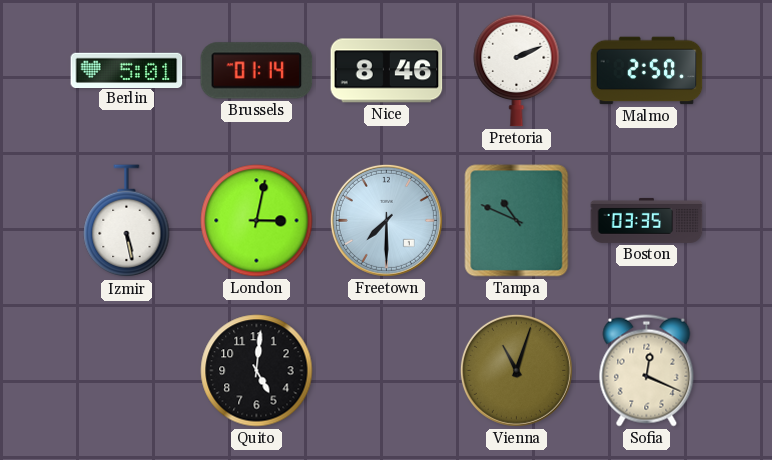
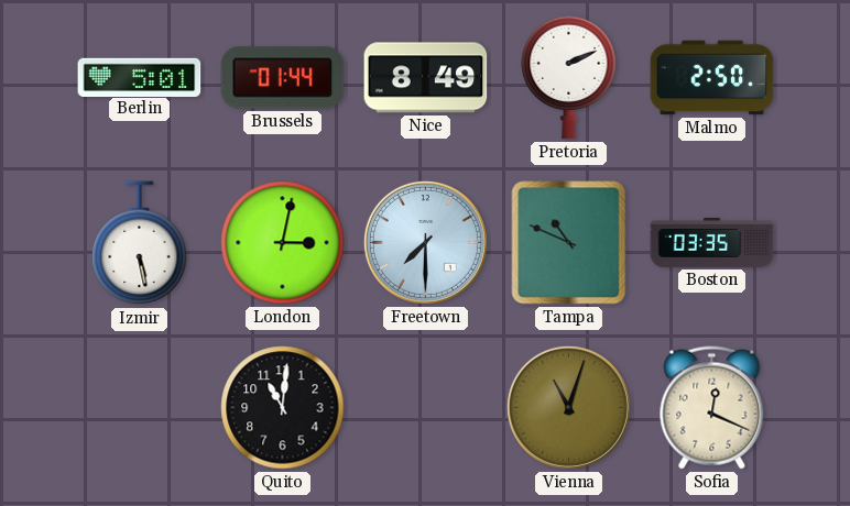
Brussels: 01:14 -> 01:44
Nice: 8:46 -> 8:49
Quito: 5:01 -> 11:01
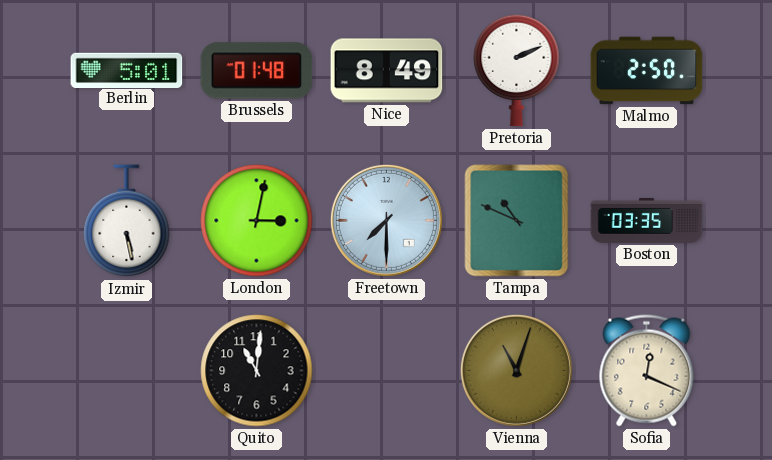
Brussels: 01:44 -> 01:48
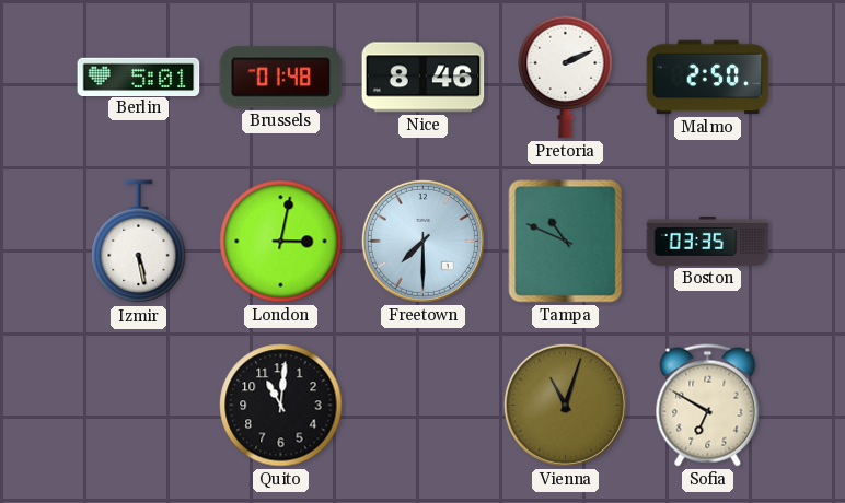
Nice: 8:49 -> 8:46
Sofia: 12:19 -> 6:50
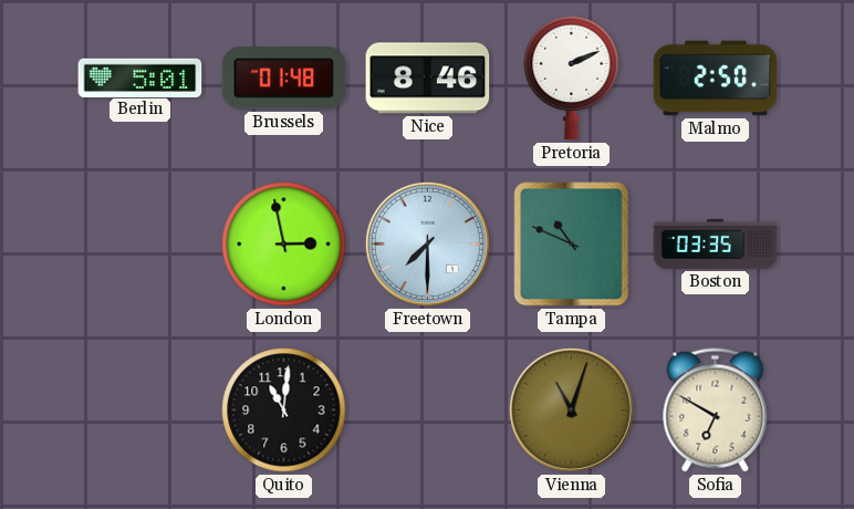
Izmir: 5:28 -> none
London: 3:02 -> 2:58
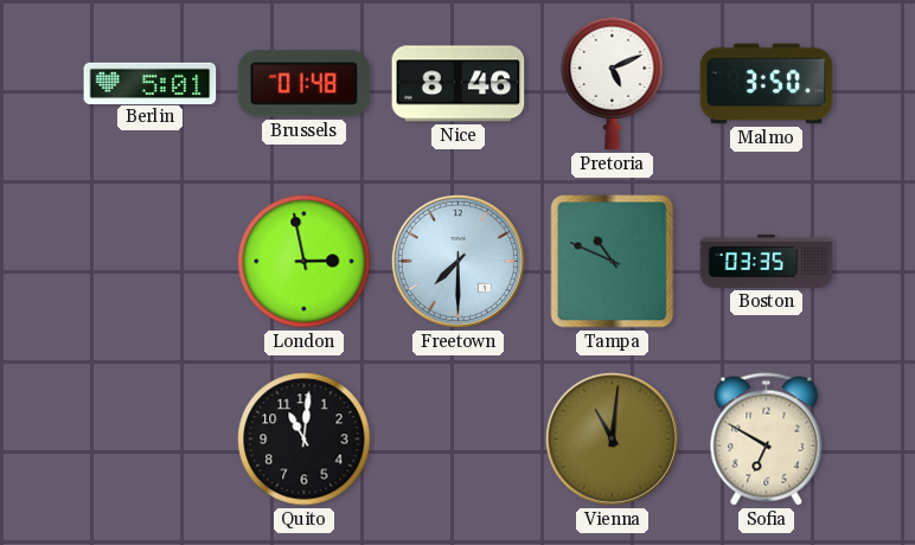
Pretoria: 2:11 -> 5:11
Malmo: 2:50 -> 3:50
Vienna: 11:03 -> 11:01
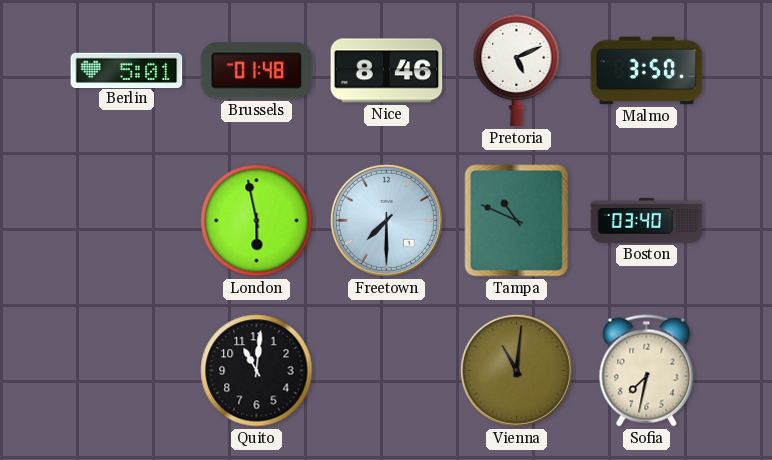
London: 2:58 -> 5:58
Boston: 03:35 -> 03:40
Sofia: 6:50 -> 7:32
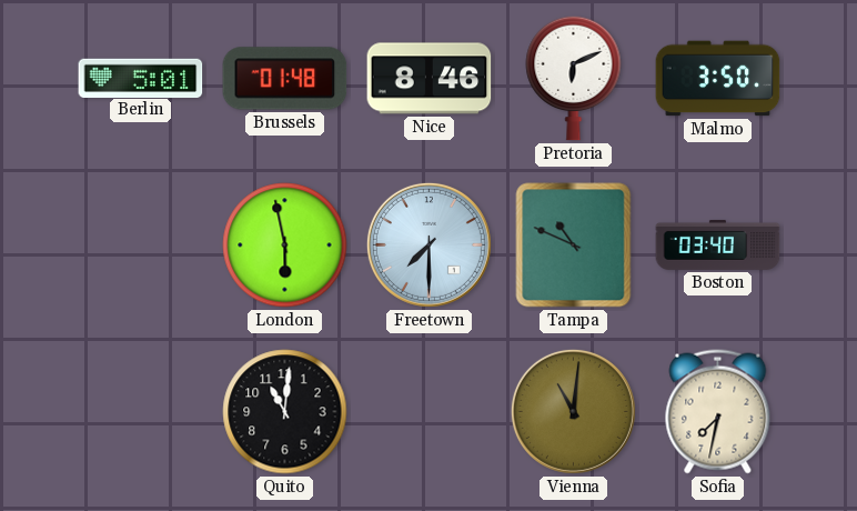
Pretoria: 5:11 -> 6:11
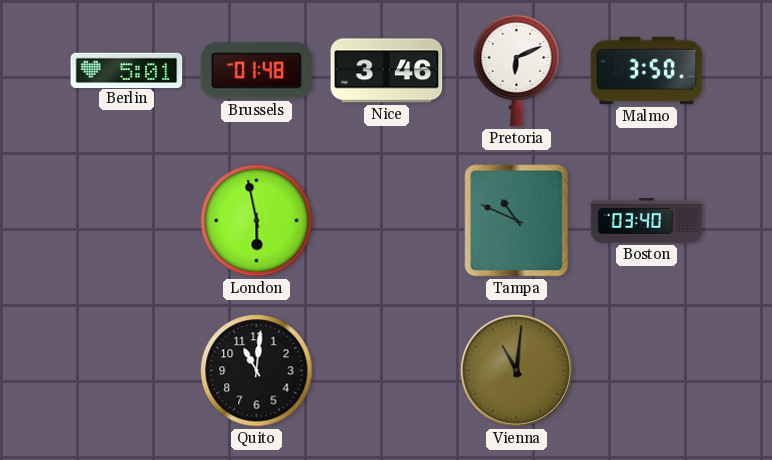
Nice: 8:46 -> 3:46
Freetown: 7:30 -> none
Sofia: 7:32 -> none
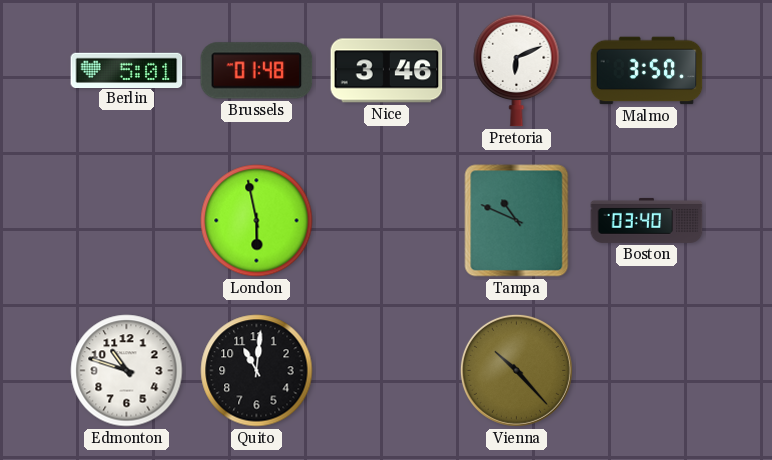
Edmonton: none -> 10:48
Vienna: 11:01 -> 10:23
